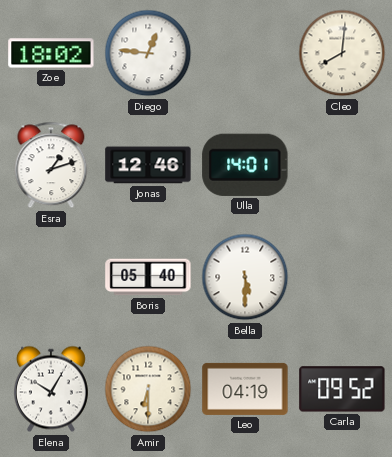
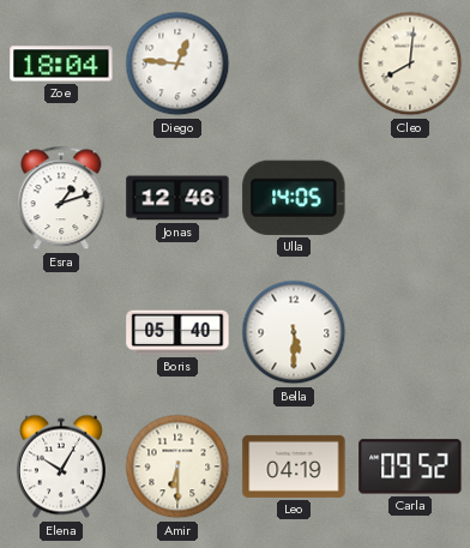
Zoe: 18:02 -> 18:04
Ulla: 14:01 -> 14:05
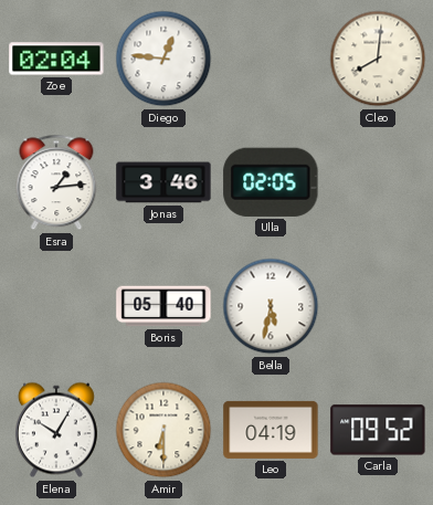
Zoe: 18:04 -> 02:04
Esra: 1:12 -> 1:14
Jonas: 12:46 -> 3:46
Ulla: 14:05 -> 02:05
Bella: 5:30 -> 5:32
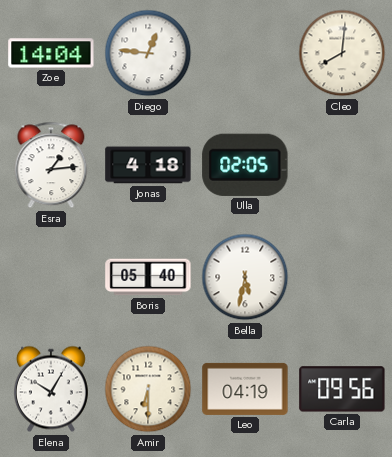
Zoe: 02:04 -> 14:04
Jonas: 3:46 -> 4:18
Carla: 09:52 -> 09:56
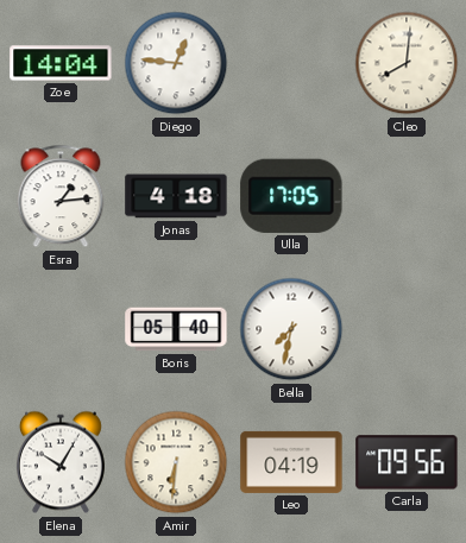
Ulla: 02:05 -> 17:05
Bella: 5:32 -> 7:32
Amir: 6:30 -> 6:31
